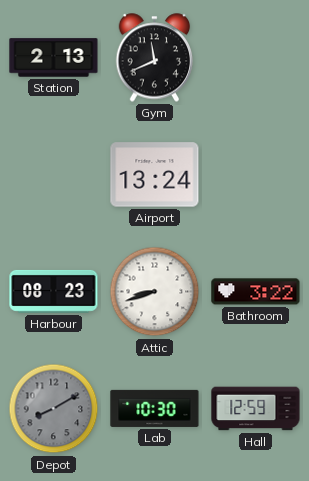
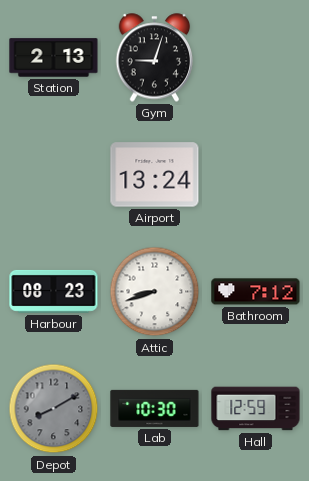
Gym: 11:41 -> 9:03
Bathroom: 3:22 -> 7:12
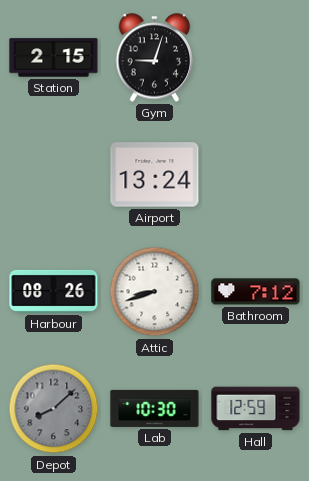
Station: 2:13 -> 2:15
Harbour: 08:23 -> 08:26
Depot: 8:10 -> 8:08
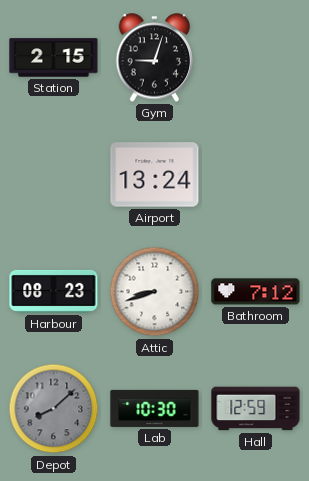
Harbour: 08:26 -> 08:23
